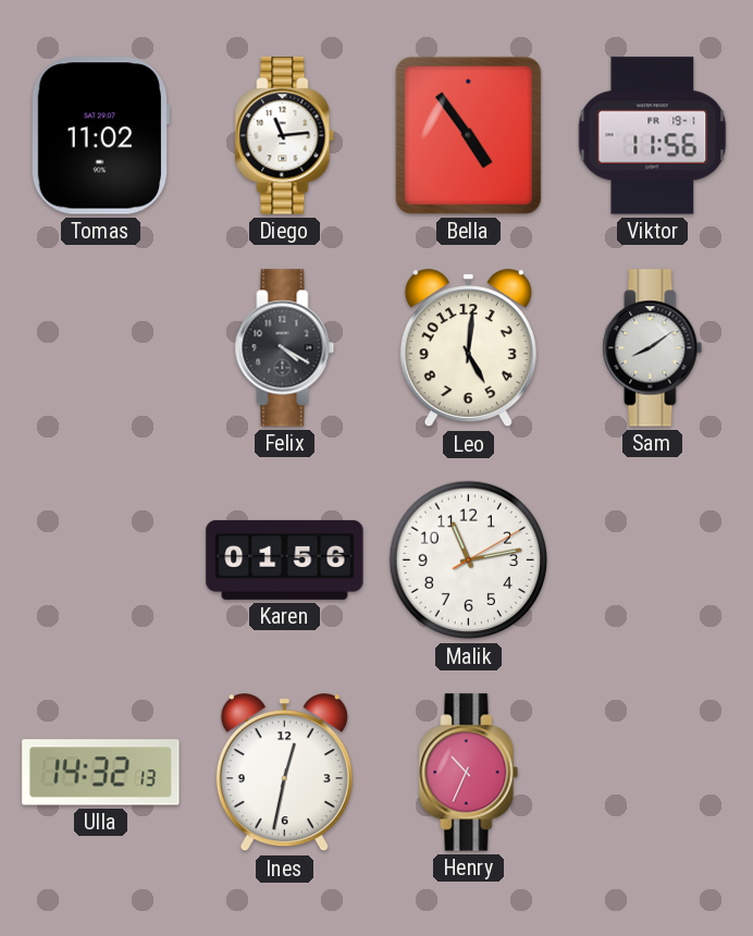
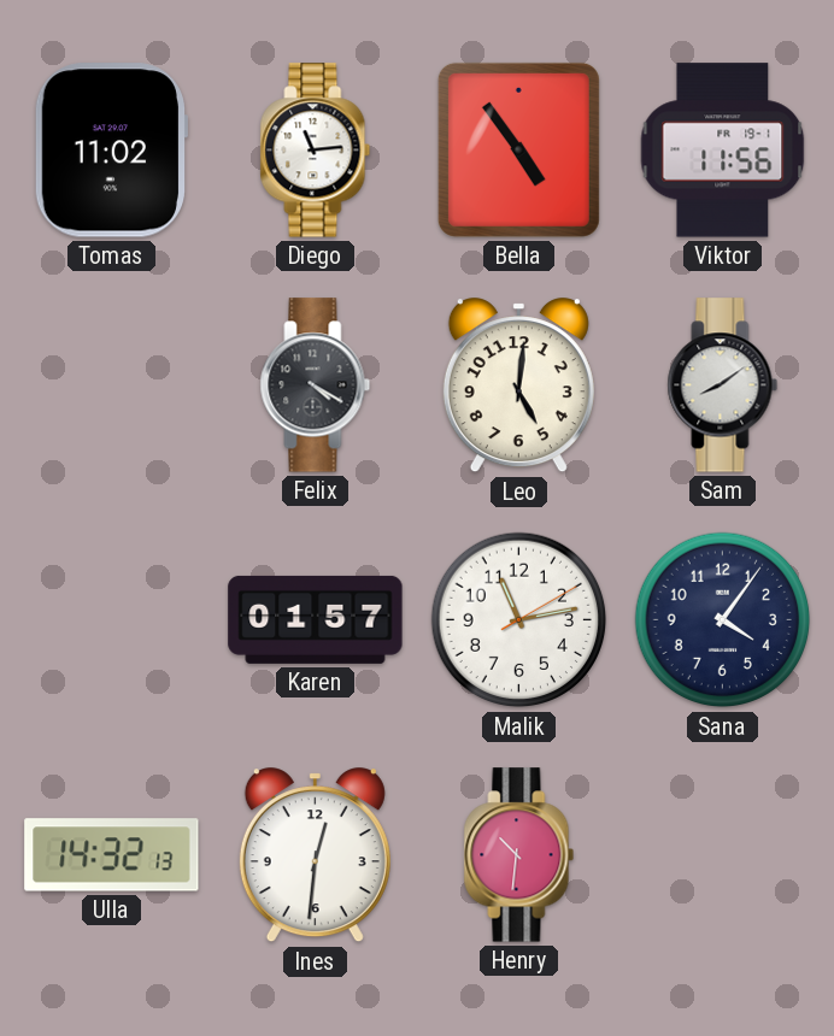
Karen: 01:56 -> 01:57
Sana: none -> 4:06
Ines: 12:32 -> 12:31
Henry: 10:34 -> 10:31
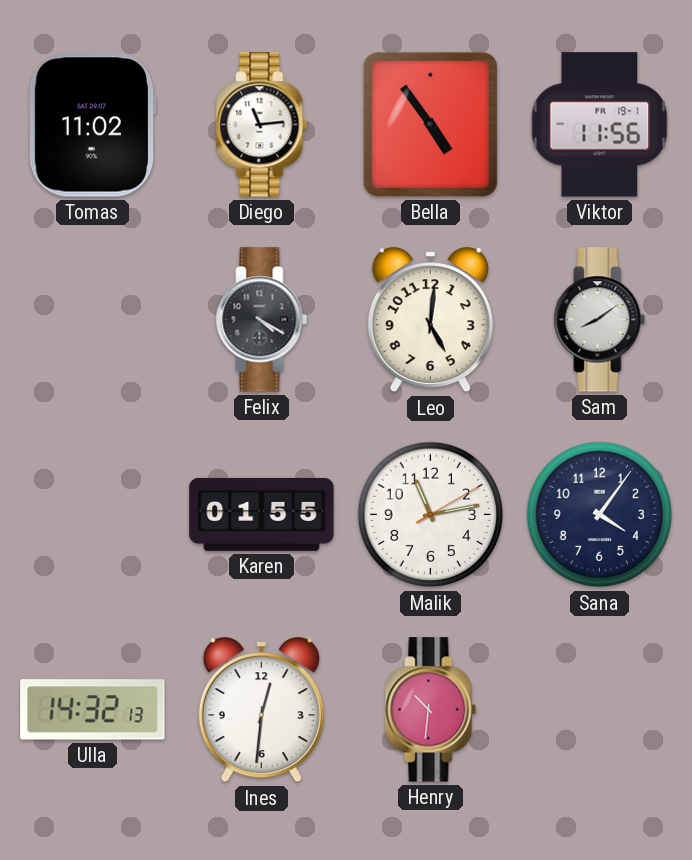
Karen: 01:57 -> 01:55
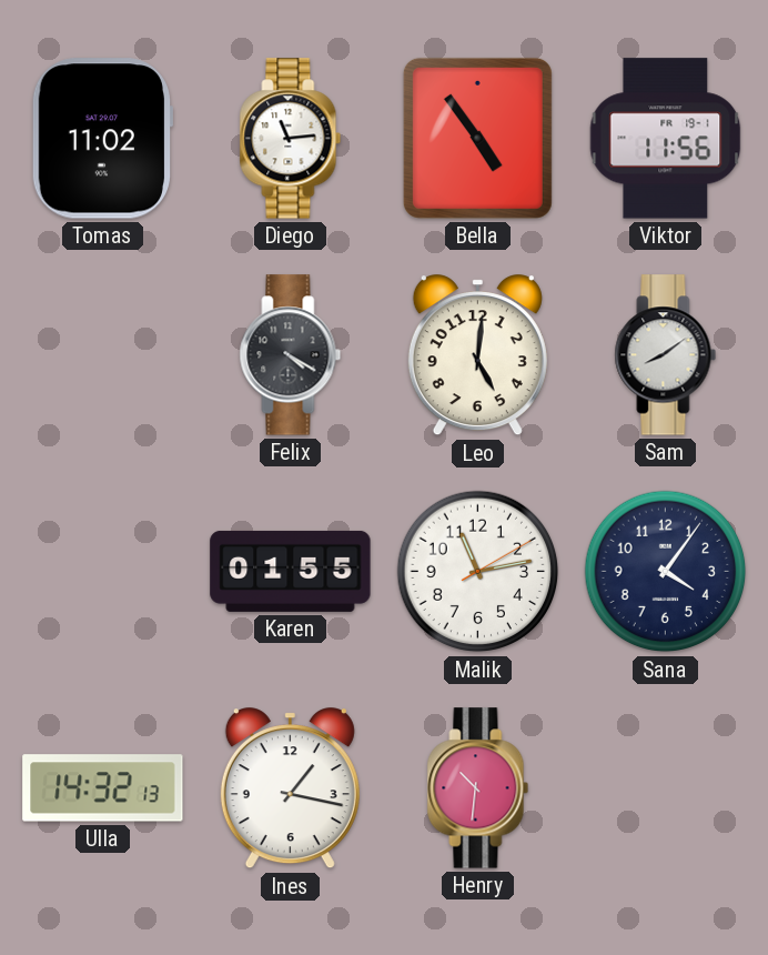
Ines: 12:31 -> 1:17
